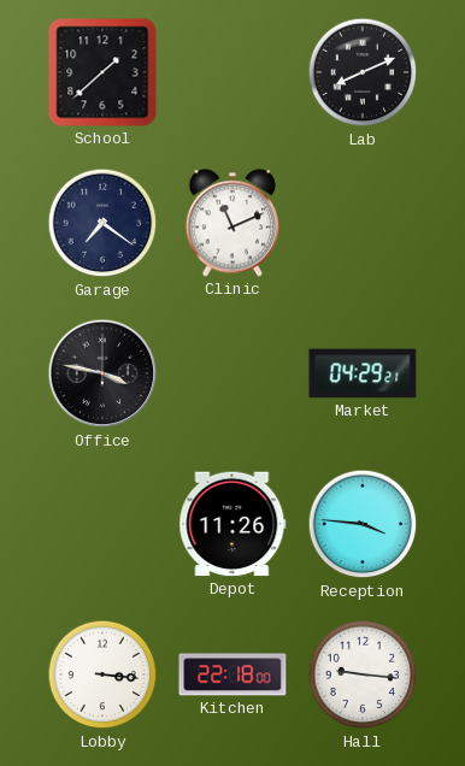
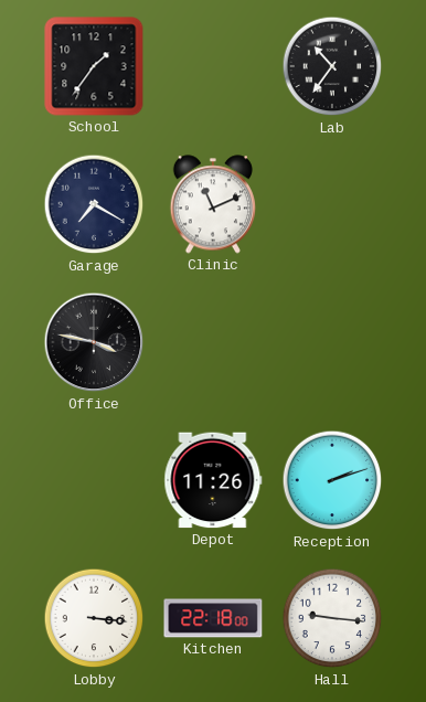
School: 1:38 -> 1:36
Lab: 8:11 -> 10:36
Garage: 7:21 -> 7:20
Market: 04:29 -> none
Reception: 3:46 -> 2:12
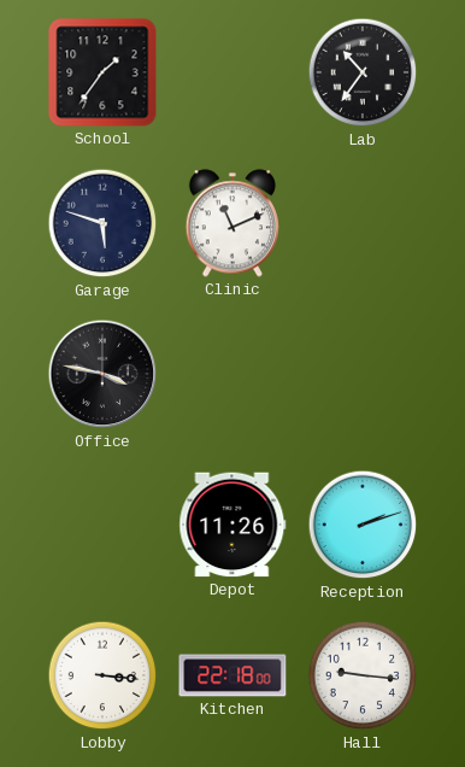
Garage: 7:20 -> 5:48
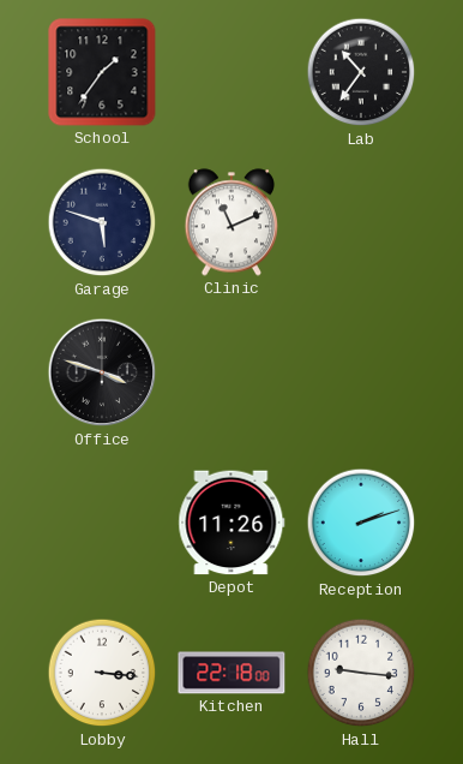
Office: 3:47 -> 3:48
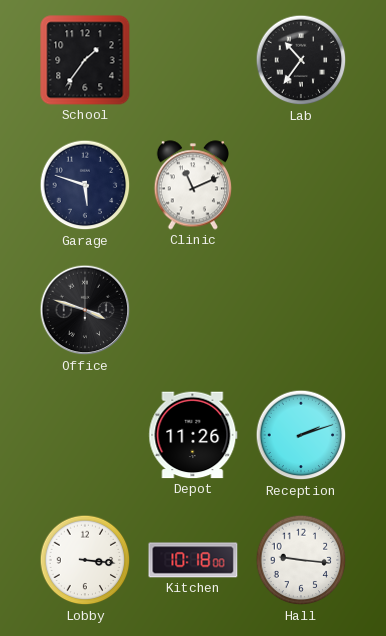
Kitchen: 22:18 -> 10:18
